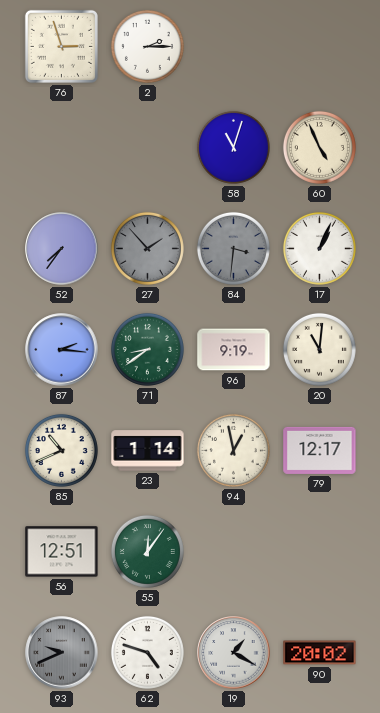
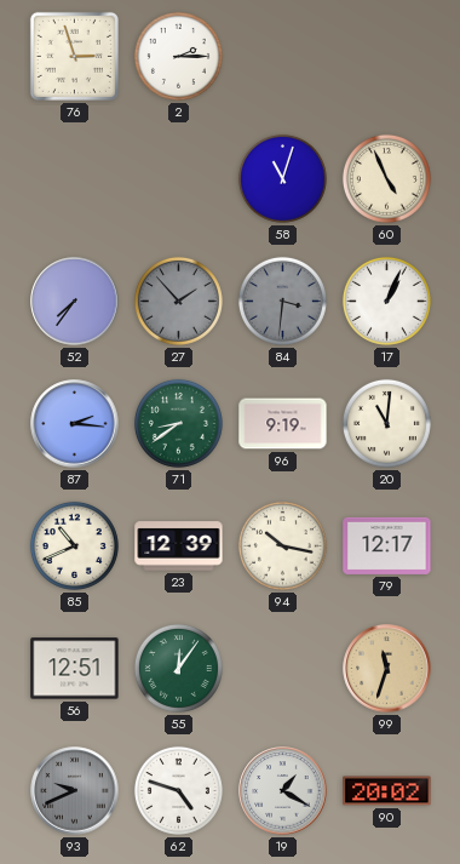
23: 1:14 -> 12:39
94: 12:58 -> 10:17
99: none -> 11:33
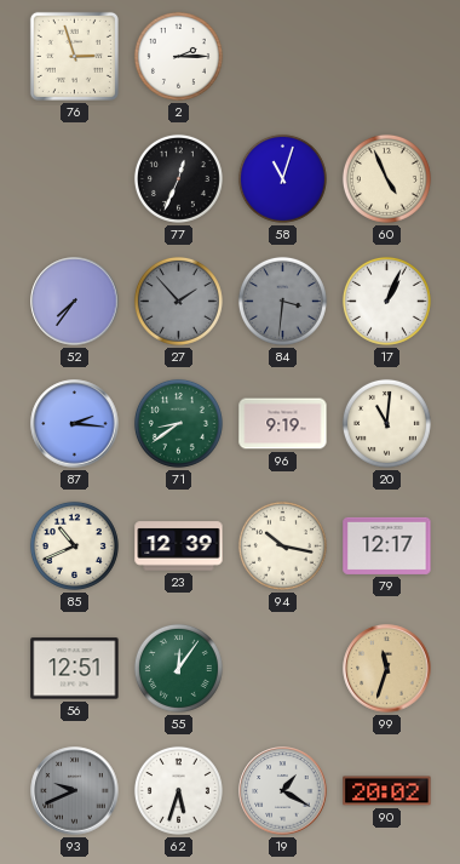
77: none -> 12:34
62: 4:48 -> 5:33
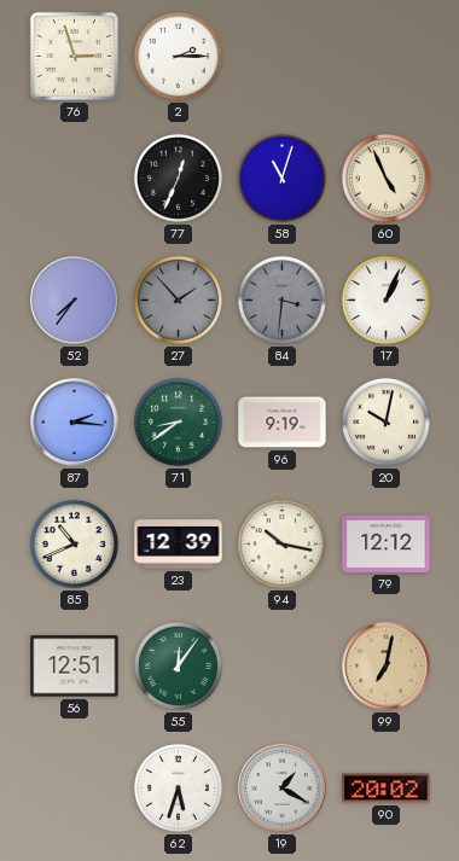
20: 11:01 -> 10:02
79: 12:17 -> 12:12
99: 11:33 -> 7:02
93: 9:41 -> none
